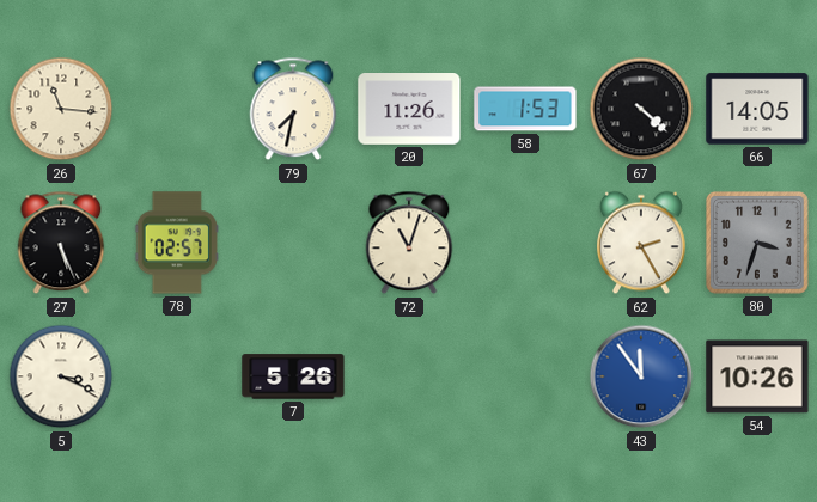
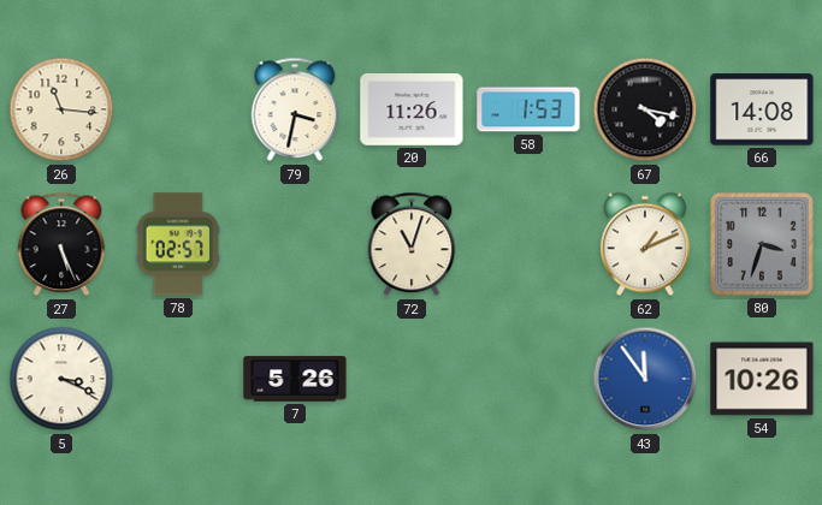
79: 7:32 -> 3:32
67: 4:22 -> 4:17
66: 14:05 -> 14:08
62: 2:25 -> 1:11
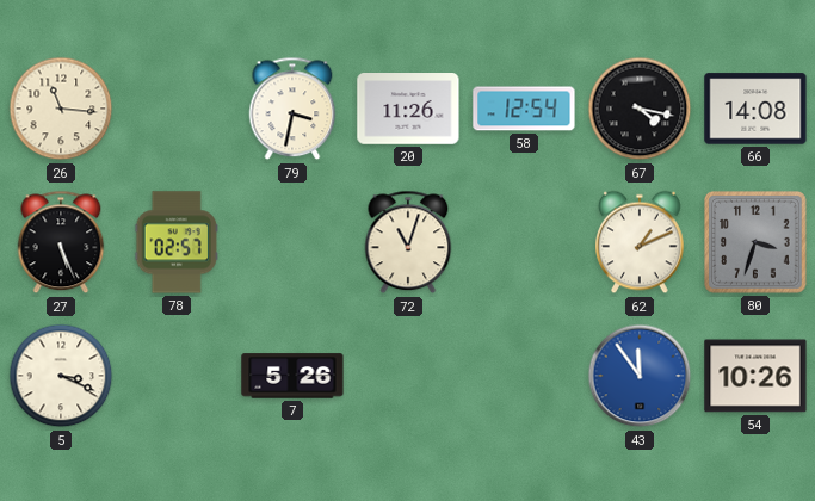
58: 1:53 -> 12:54
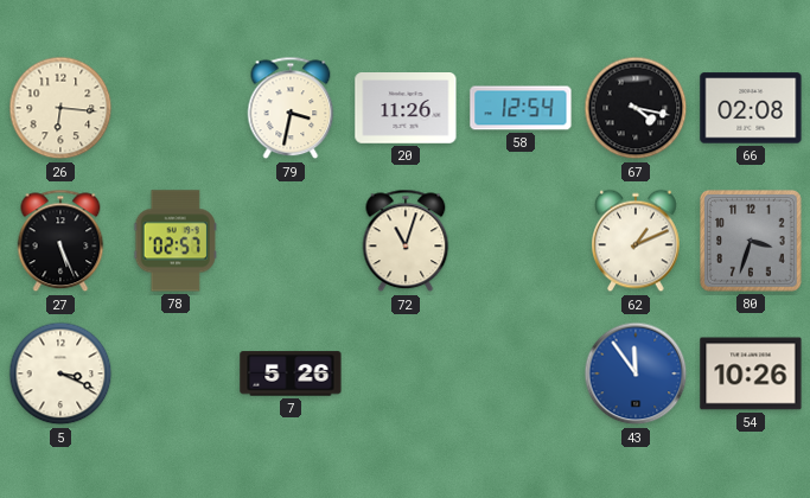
26: 11:16 -> 6:16
66: 14:08 -> 02:08
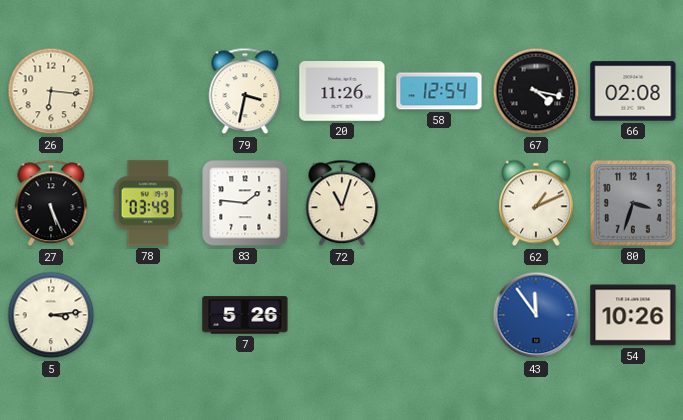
78: 02:57 -> 03:49
83: none -> 1:46
5: 3:19 -> 3:14
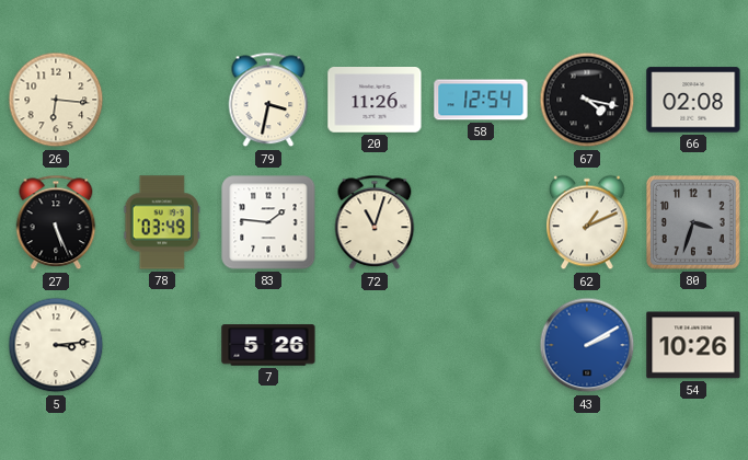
43: 11:54 -> 2:10
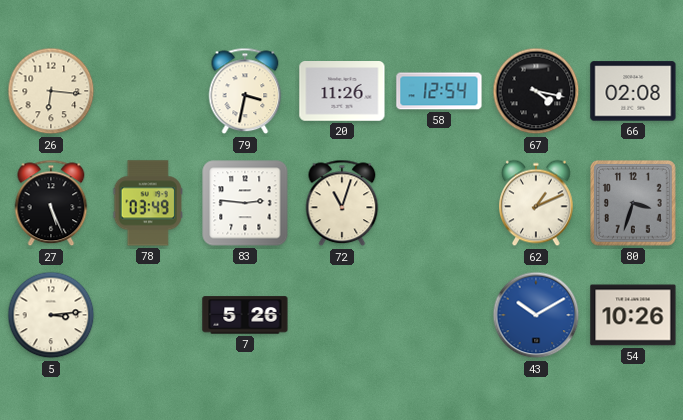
83: 1:46 -> 2:46
43: 2:10 -> 10:10
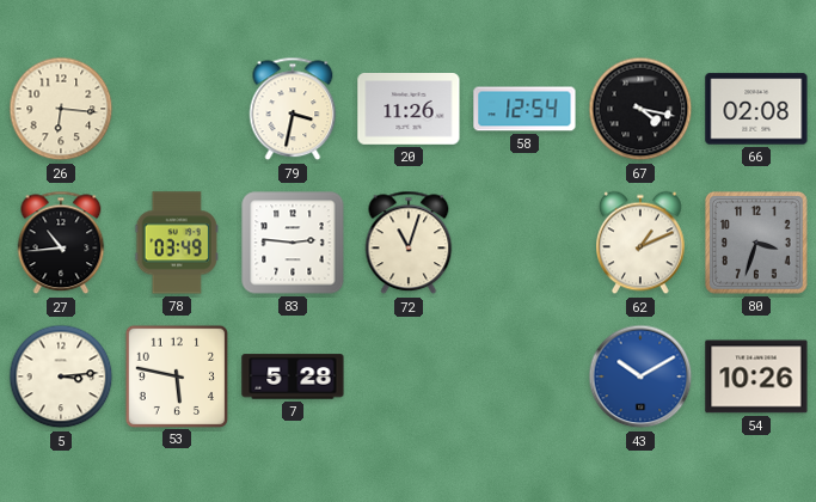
27: 5:26 -> 10:44
53: none -> 5:47
7: 5:26 -> 5:28
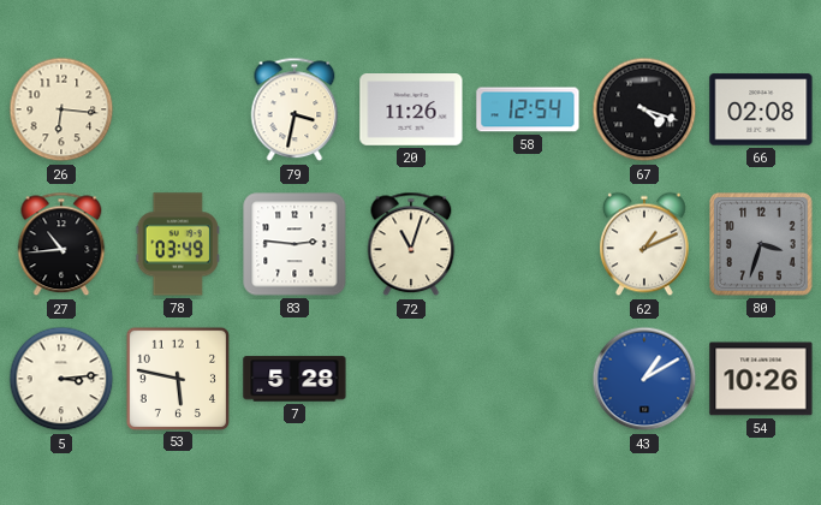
67: 4:17 -> 4:18
43: 10:10 -> 1:10
